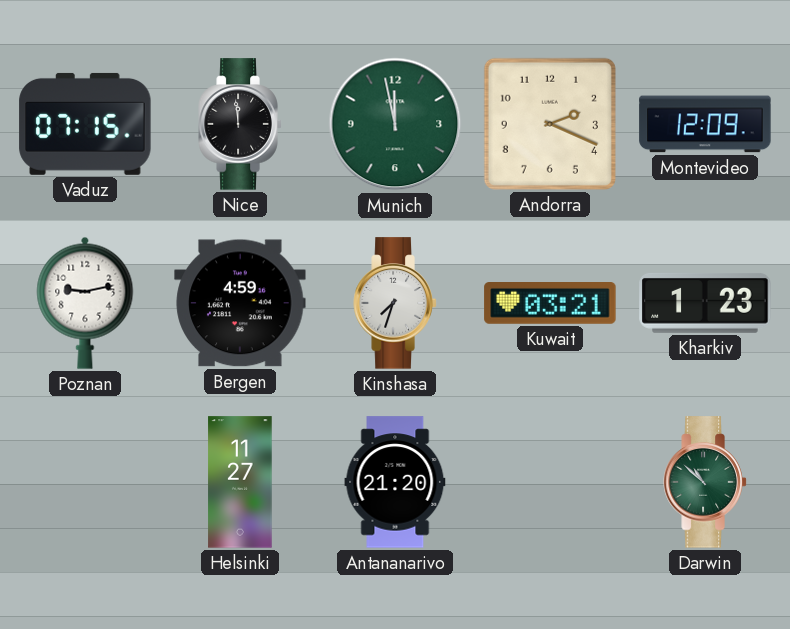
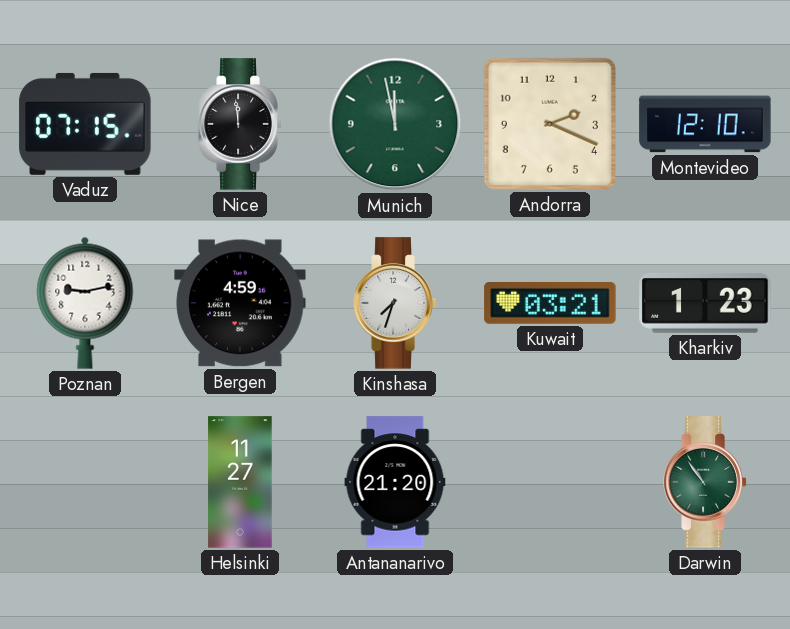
Montevideo: 12:09 -> 12:10
Darwin: 10:52 -> 10:54
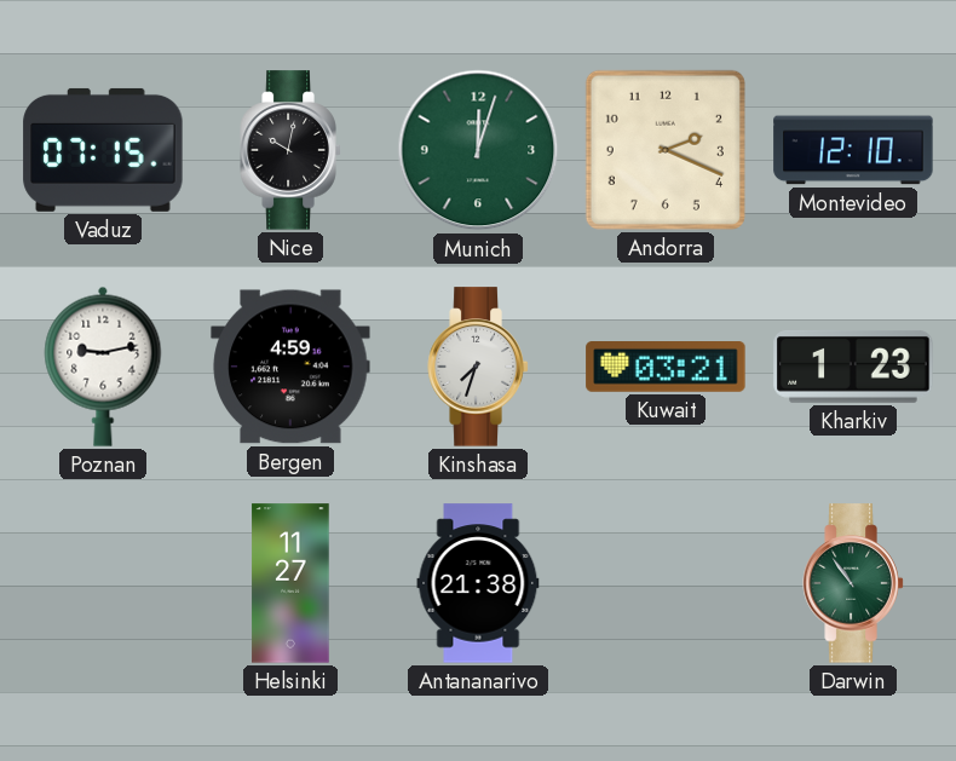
Nice: 11:59 -> 10:02
Munich: 11:58 -> 12:03
Antananarivo: 21:20 -> 21:38
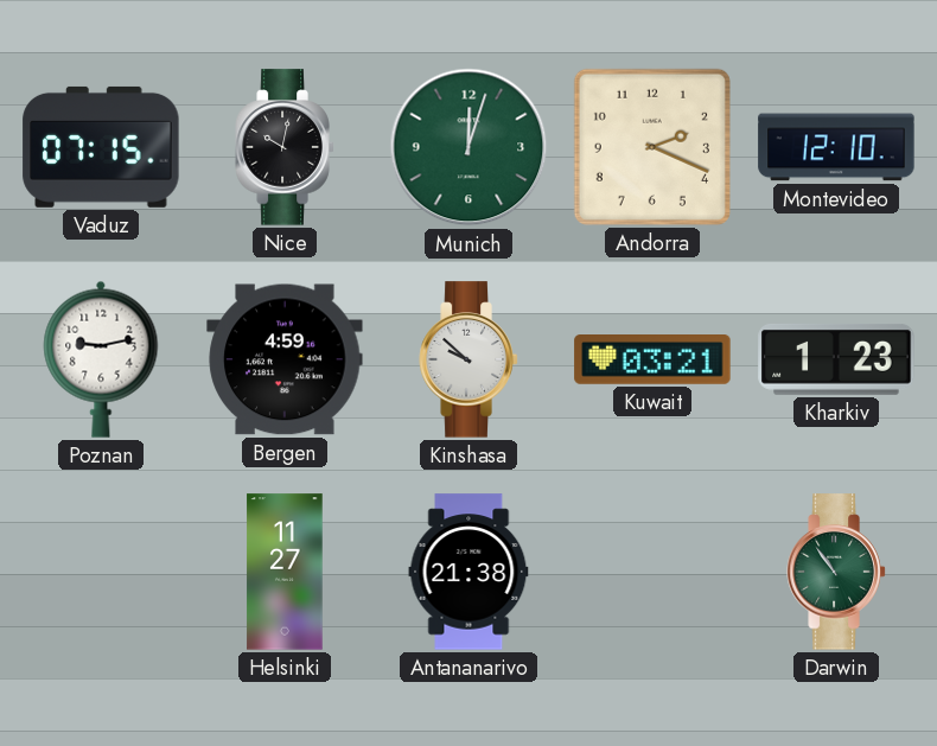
Kinshasa: 7:33 -> 9:52
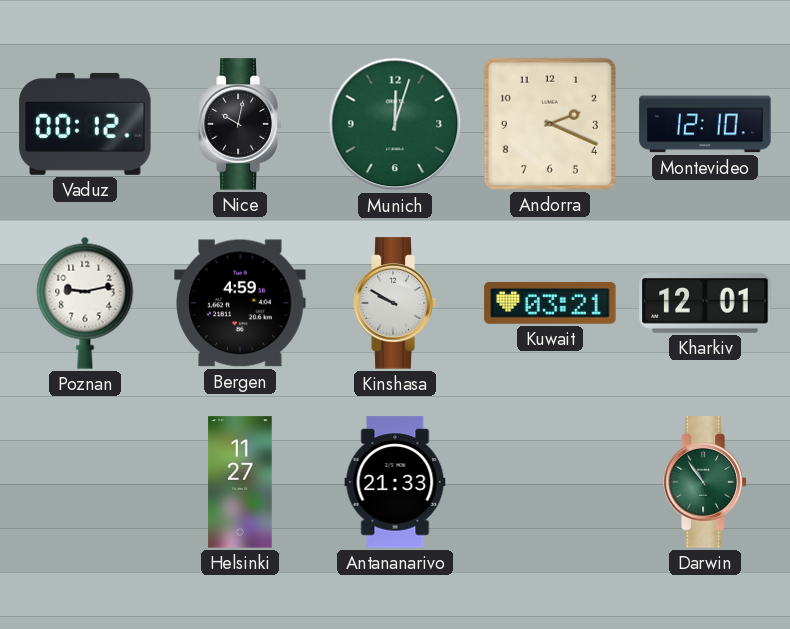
Vaduz: 07:15 -> 00:12
Kinshasa: 9:52 -> 9:50
Kharkiv: 1:23 -> 12:01
Antananarivo: 21:38 -> 21:33
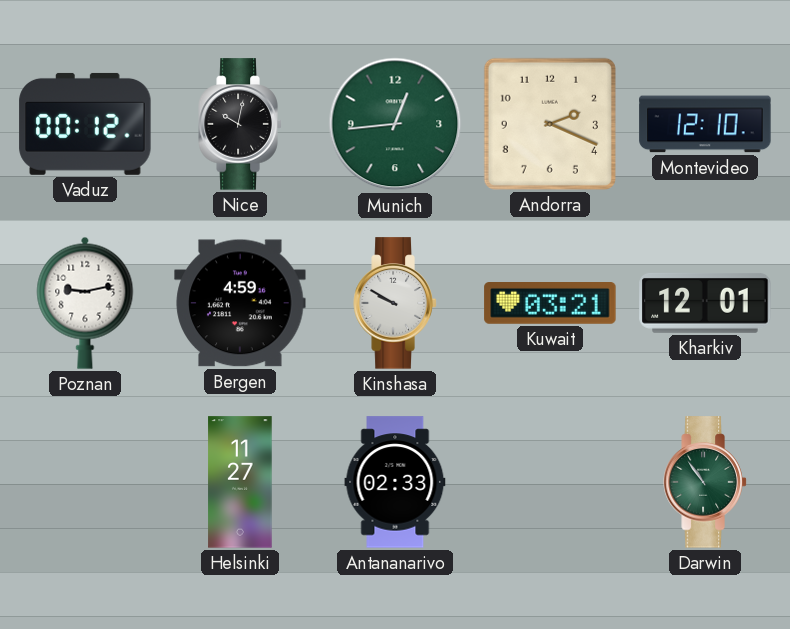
Munich: 12:03 -> 12:44
Antananarivo: 21:33 -> 02:33
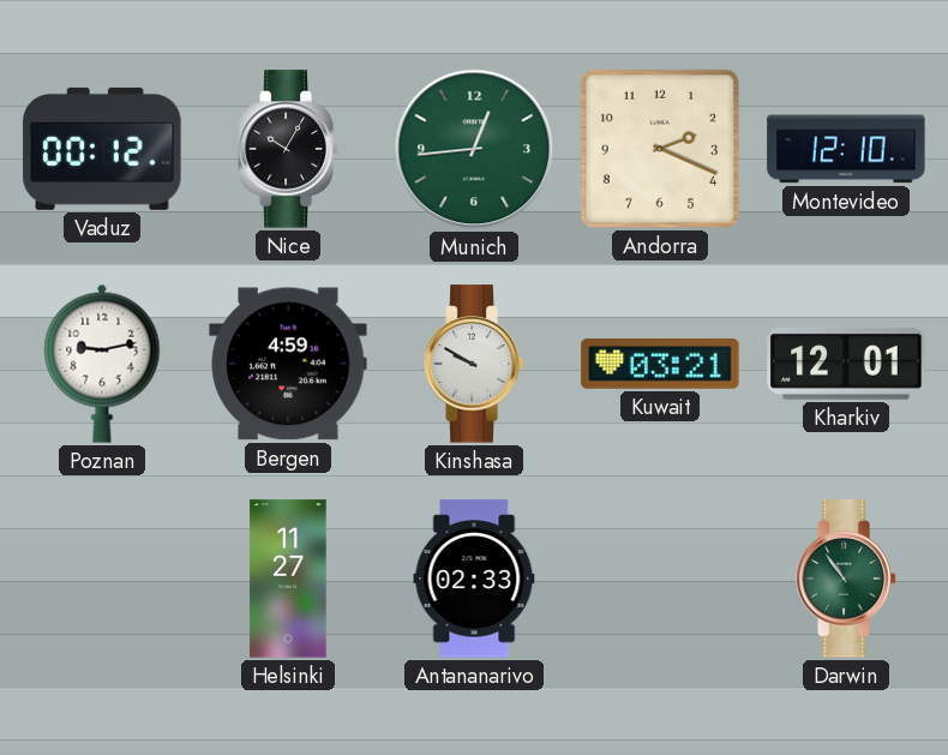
Nice: 10:02 -> 10:05
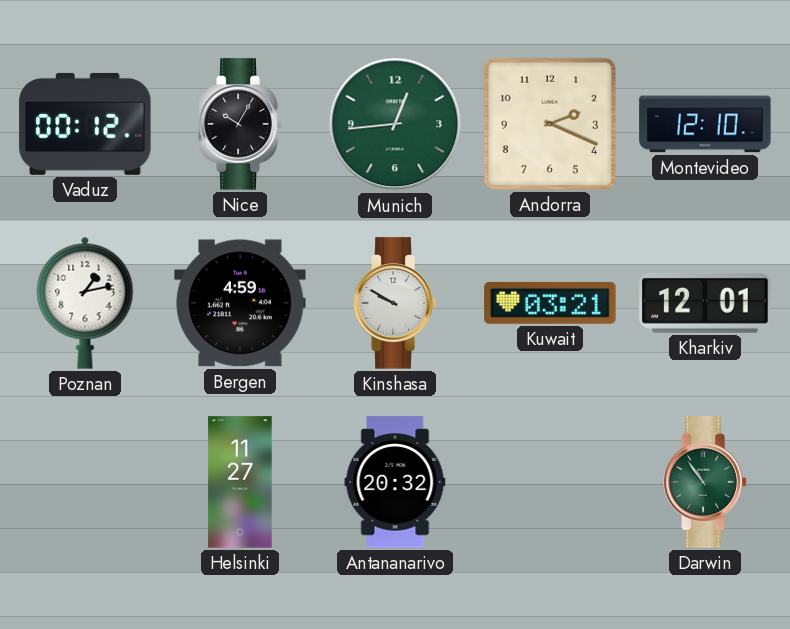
Poznan: 9:13 -> 1:13
Antananarivo: 02:33 -> 20:32
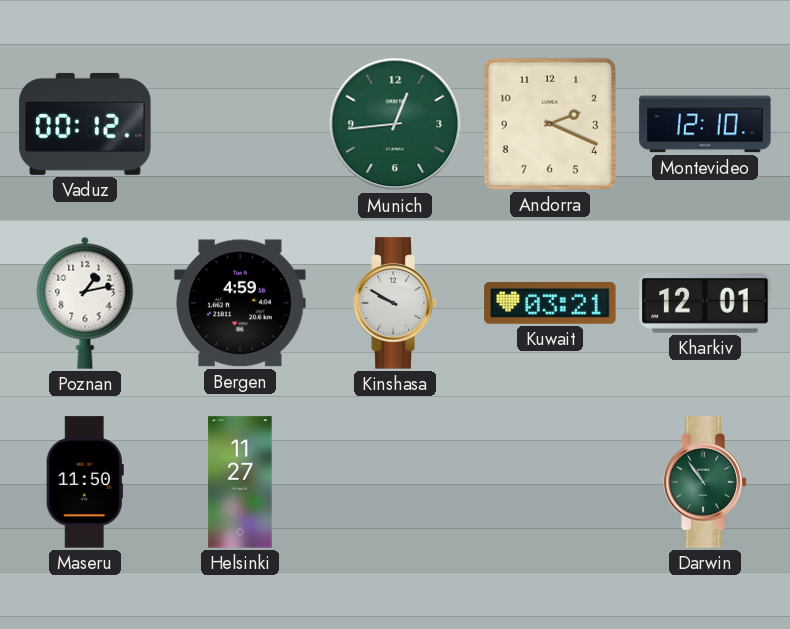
Nice: 10:05 -> none
Maseru: none -> 11:50
Antananarivo: 20:32 -> none
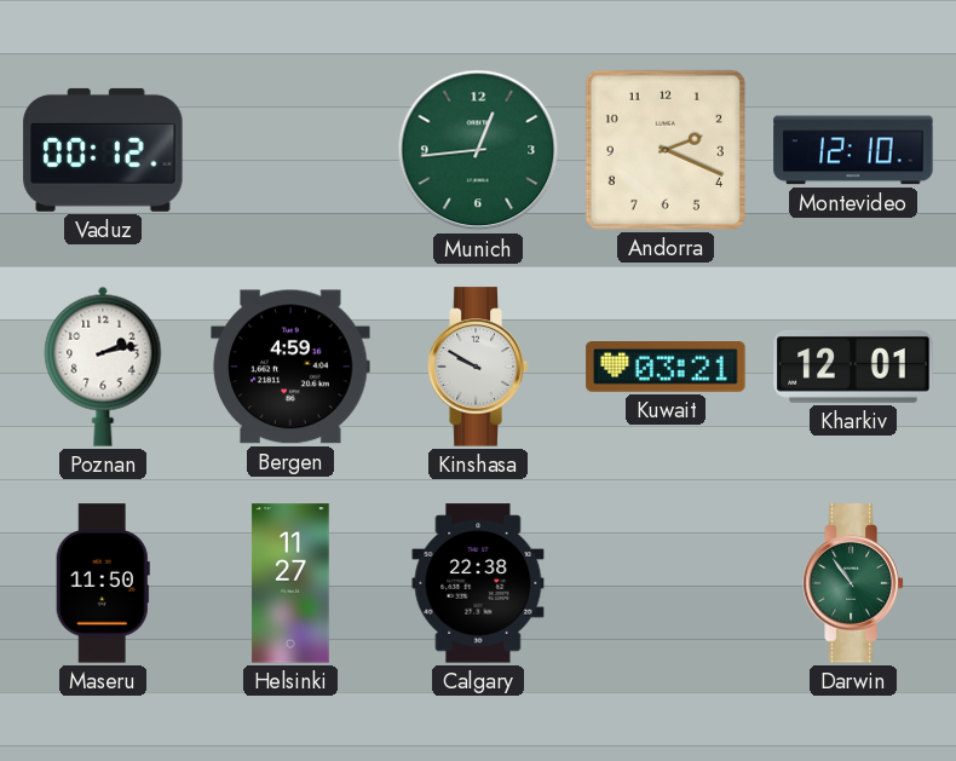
Poznan: 1:13 -> 2:13
Calgary: none -> 22:38
